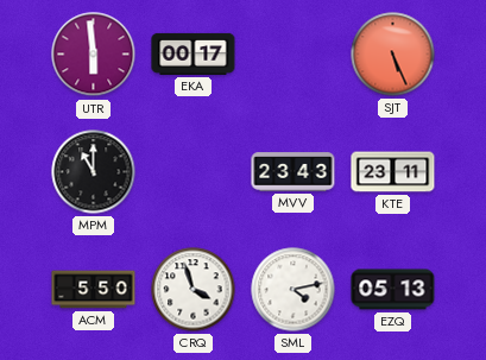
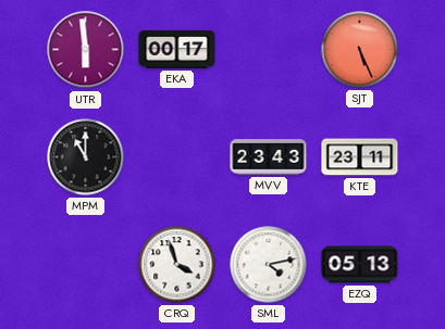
ACM: 5:50 -> none
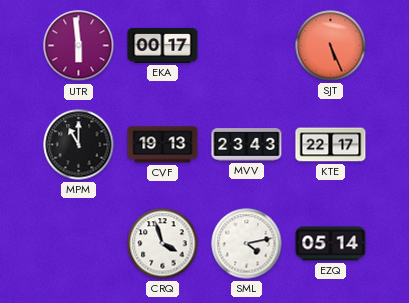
CVF: none -> 19:13
KTE: 23:11 -> 22:17
EZQ: 05:13 -> 05:14
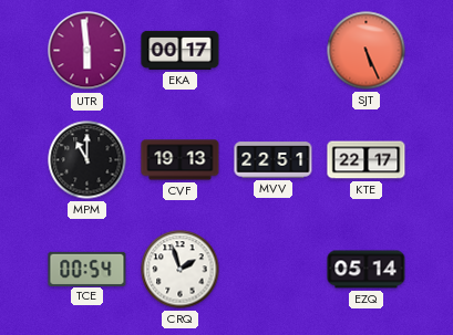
MVV: 23:43 -> 22:51
TCE: none -> 00:54
CRQ: 3:57 -> 1:57
SML: 4:13 -> none
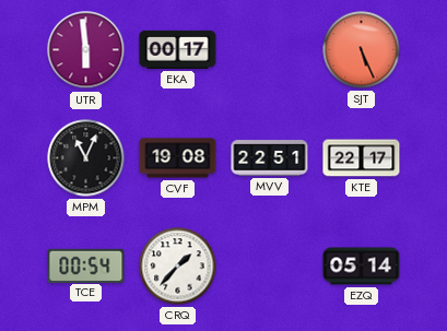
MPM: 11:00 -> 11:04
CVF: 19:13 -> 19:08
CRQ: 1:57 -> 1:37
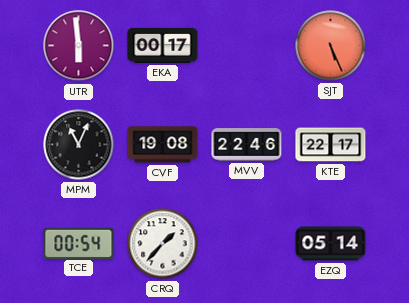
MVV: 22:51 -> 22:46
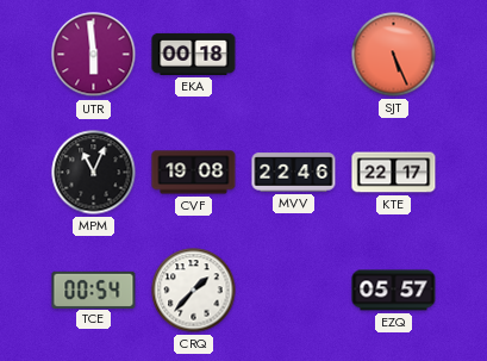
EKA: 00:17 -> 00:18
EZQ: 05:14 -> 05:57
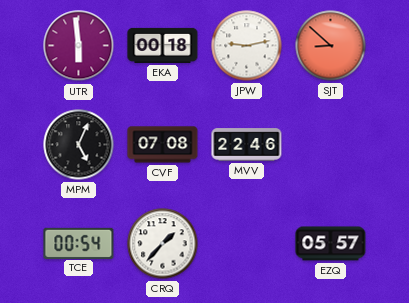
JPW: none -> 9:13
SJT: 5:26 -> 8:52
MPM: 11:04 -> 5:04
CVF: 19:08 -> 07:08
KTE: 22:17 -> none
